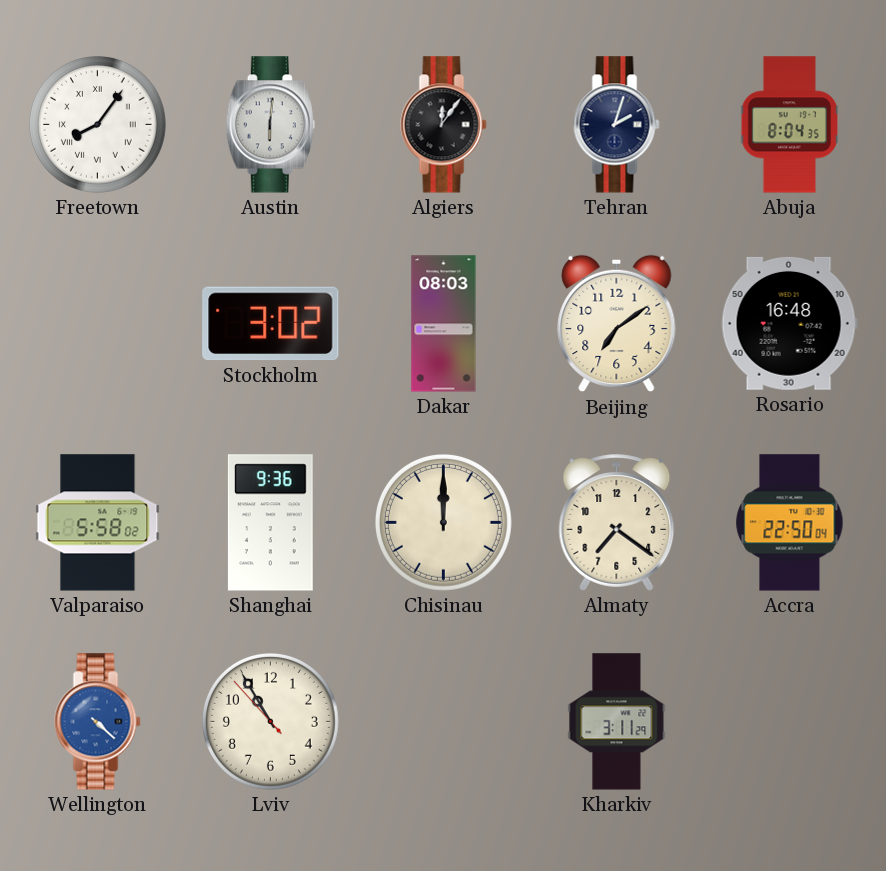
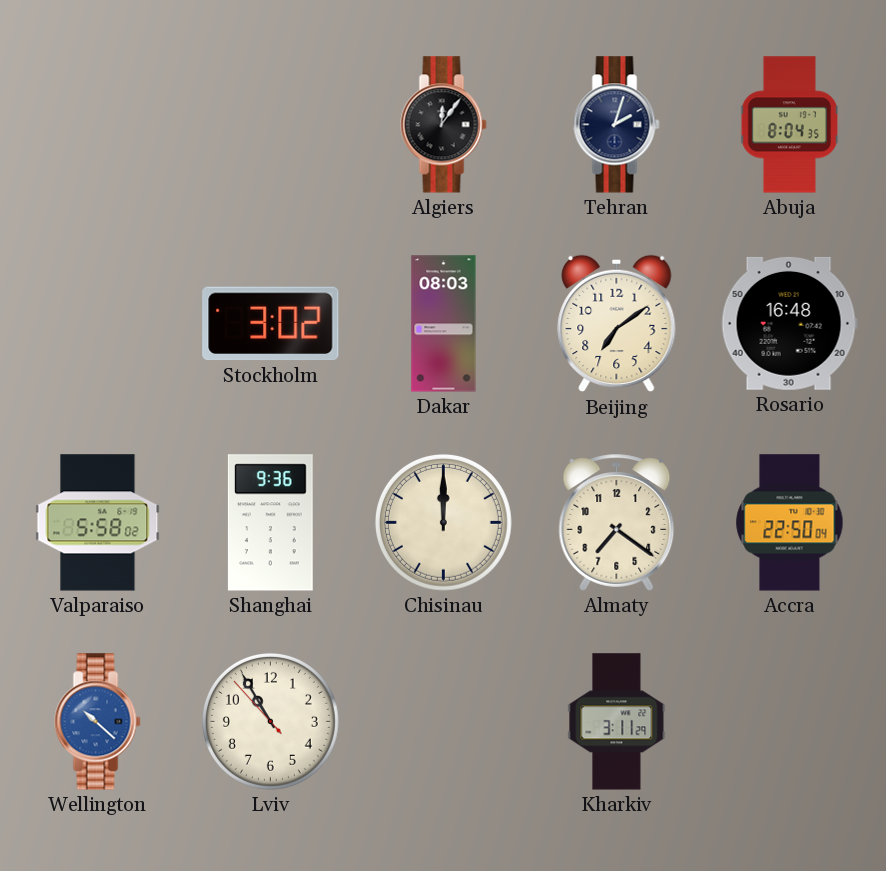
Freetown: 8:06 -> none
Austin: 6:01 -> none
Wellington: 4:22 -> 10:22
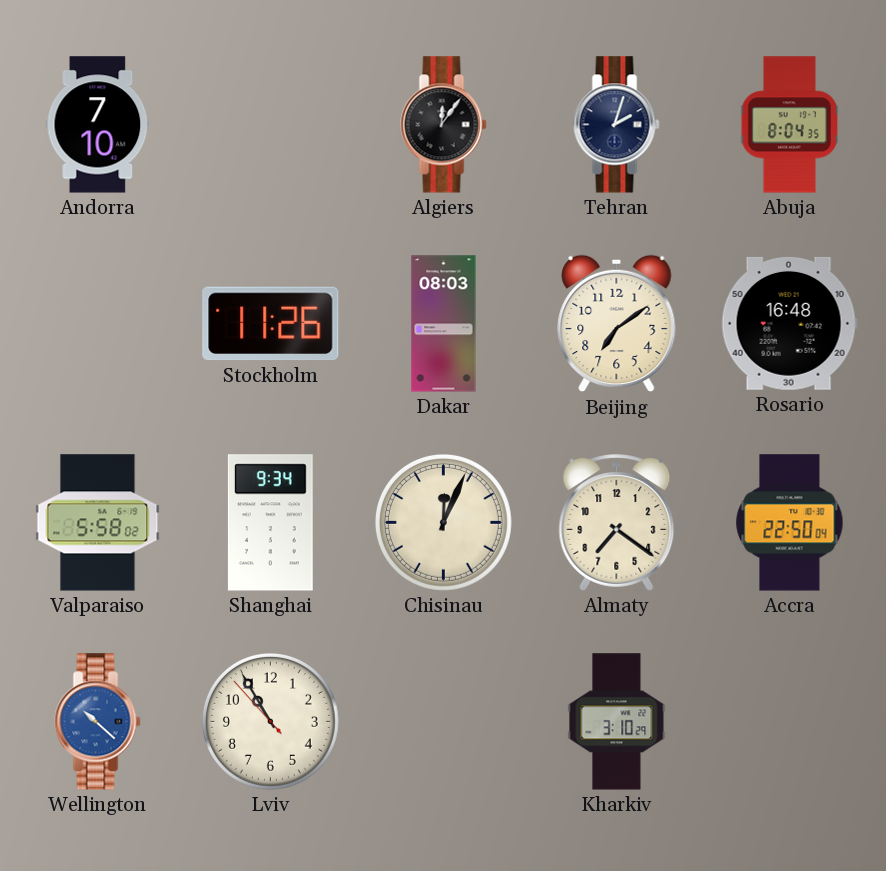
Andorra: none -> 7:10
Stockholm: 3:02 -> 11:26
Shanghai: 9:36 -> 9:34
Chisinau: 12:00 -> 12:04
Kharkiv: 3:11 -> 3:10
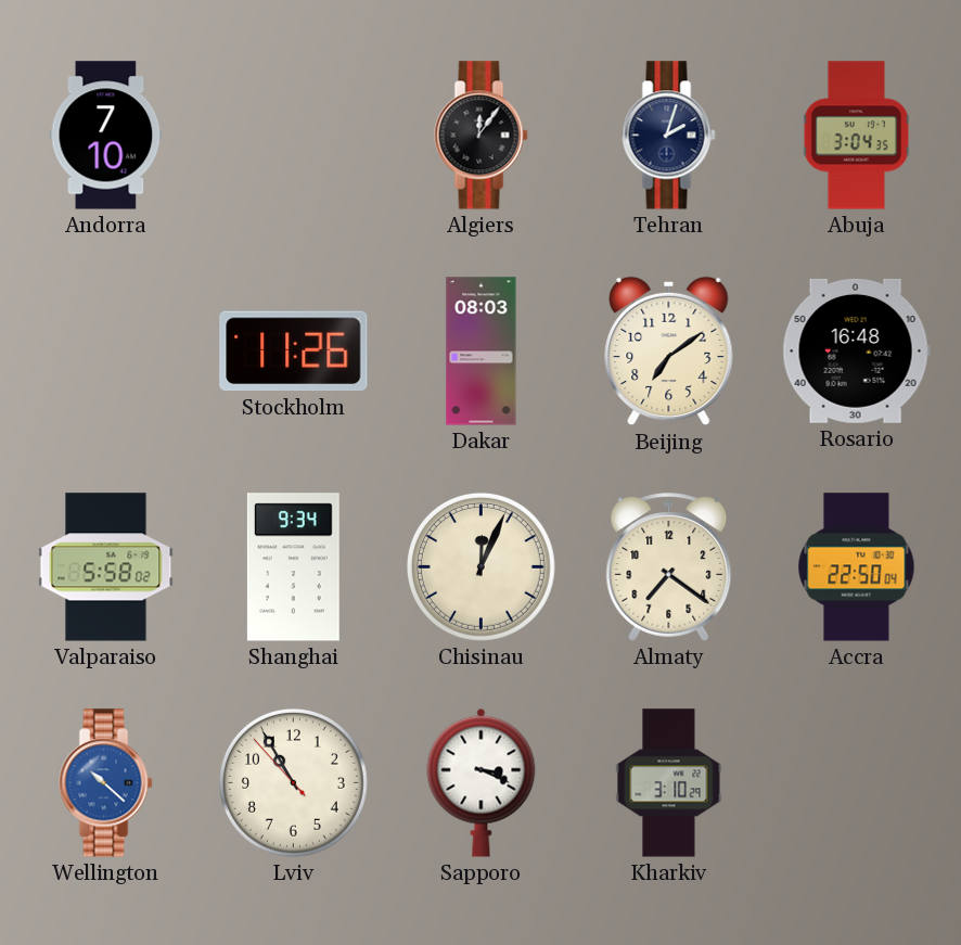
Abuja: 8:04 -> 3:04
Sapporo: none -> 3:19
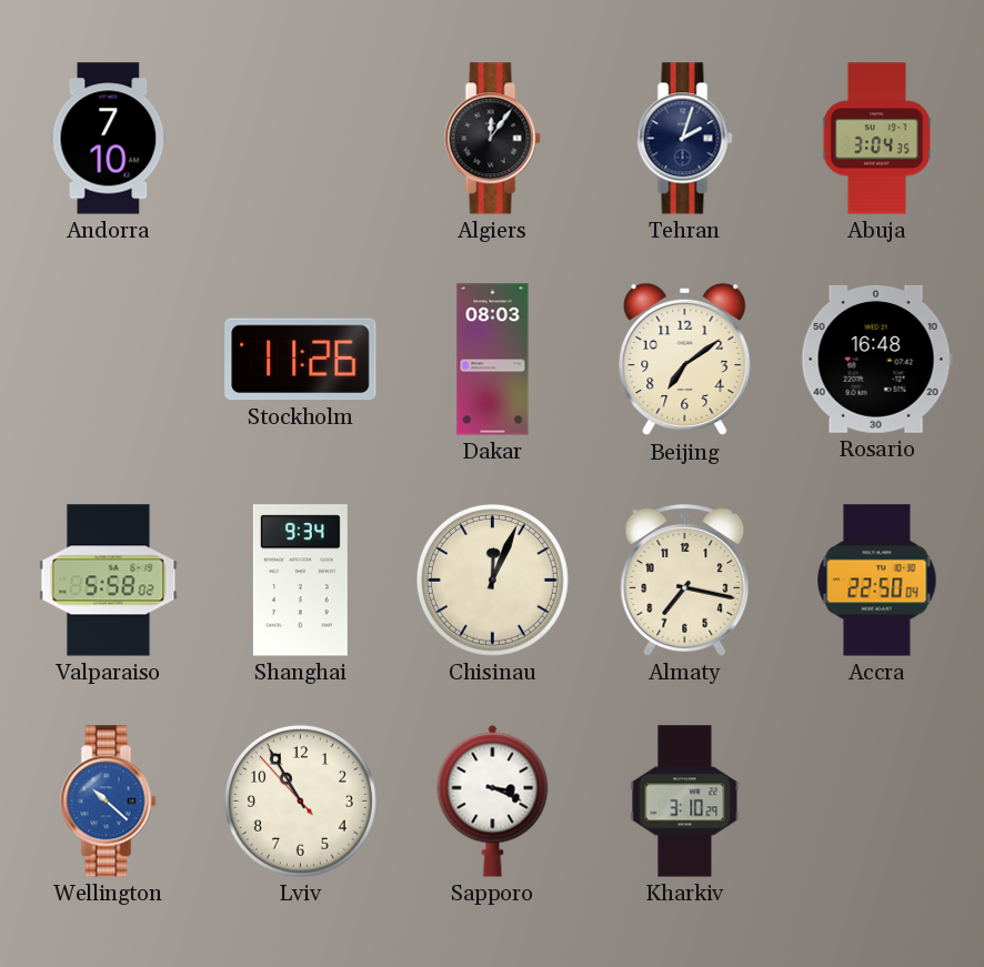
Almaty: 7:21 -> 7:17
